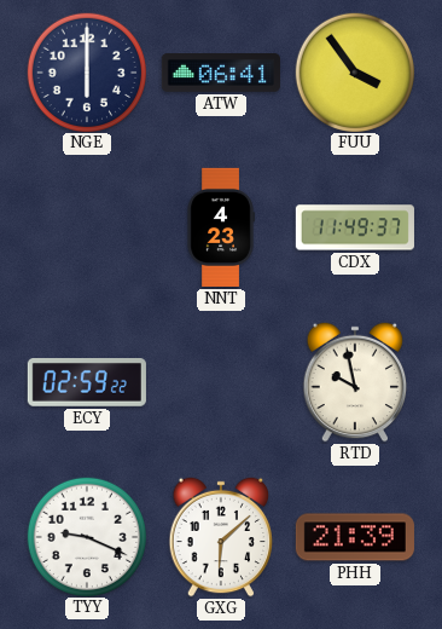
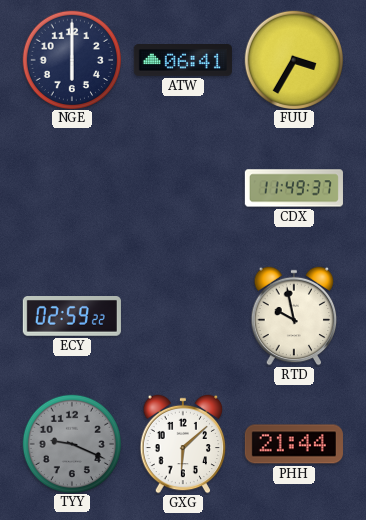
FUU: 3:54 -> 3:35
NNT: 4:23 -> none
TYY dial: white -> grey
PHH: 21:39 -> 21:44
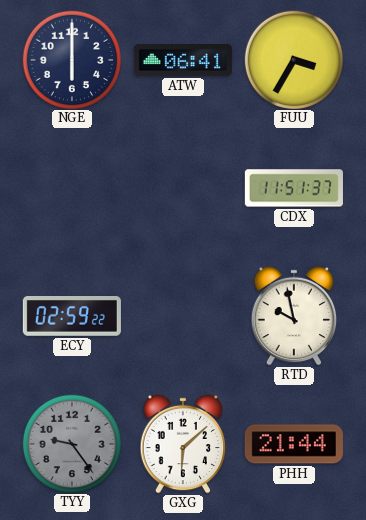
CDX: 11:49 -> 11:51
TYY: 9:19 -> 9:24
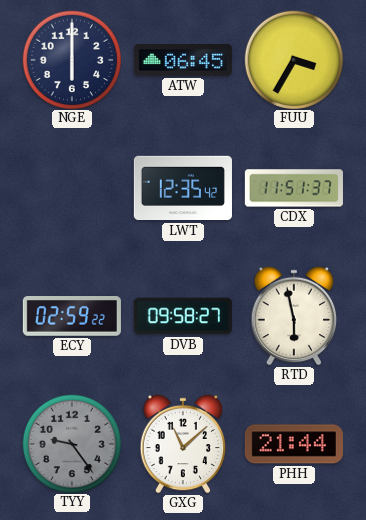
ATW: 06:41 -> 06:45
LWT: none -> 12:35
DVB: none -> 09:58
RTD: 9:58 -> 5:58
GXG: 6:08 -> 11:08
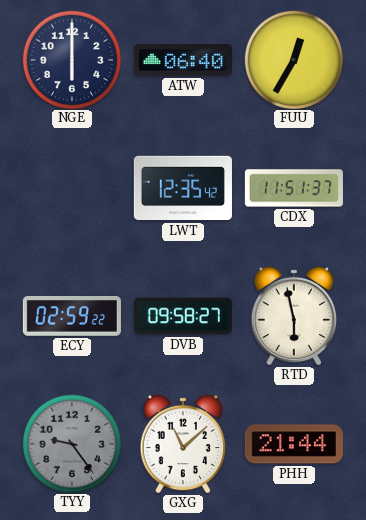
ATW: 06:45 -> 06:40
FUU: 3:35 -> 12:35
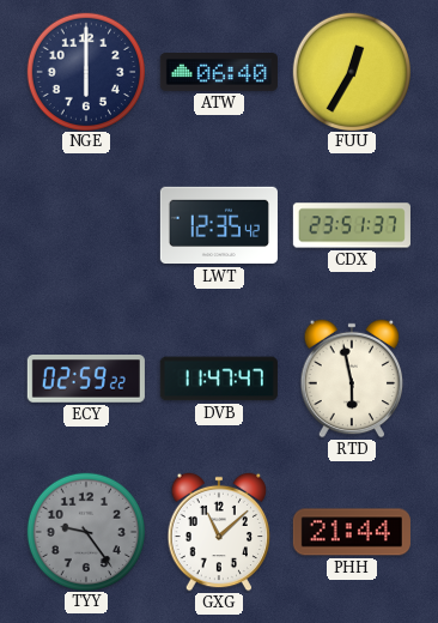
CDX: 11:51 -> 23:51
DVB: 09:58 -> 11:47
